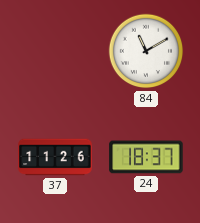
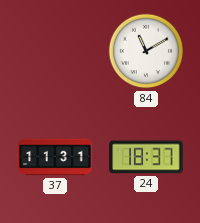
37: 11:26 -> 11:31
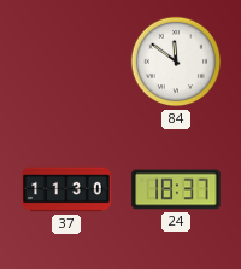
84: 11:10 -> 11:51
37: 11:31 -> 11:30
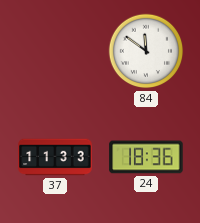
37: 11:30 -> 11:33
24: 18:37 -> 18:36
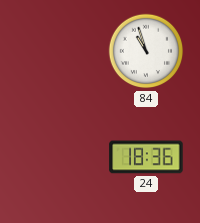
84: 11:51 -> 10:57
37: 11:33 -> none
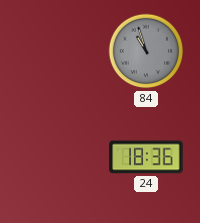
84 dial: white -> grey
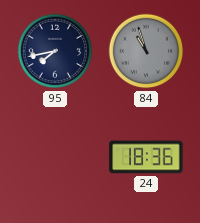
95: none -> 7:43
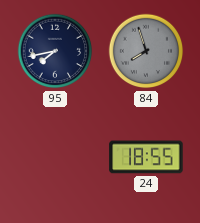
84: 10:57 -> 7:57
24: 18:36 -> 18:55
